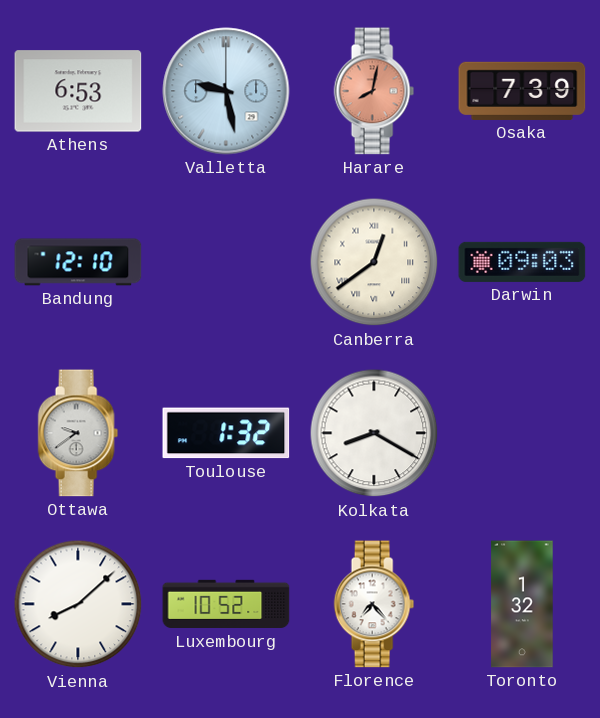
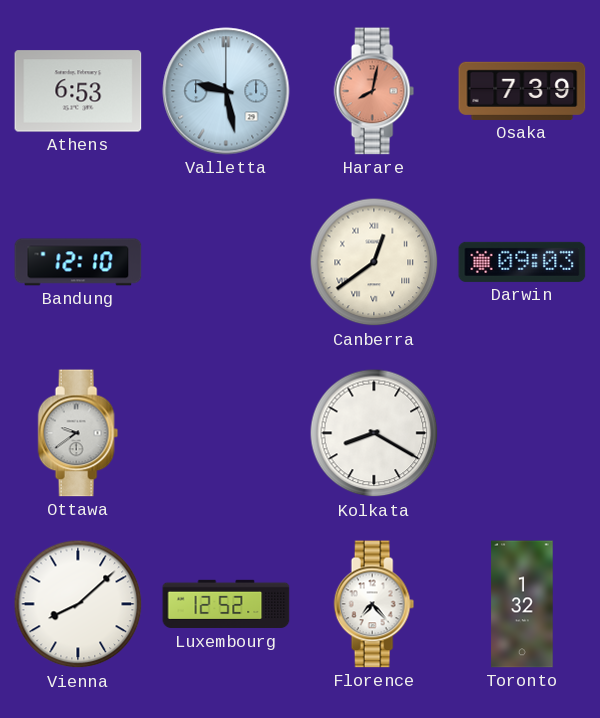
Toulouse: 1:32 -> none
Luxembourg: 10:52 -> 12:52
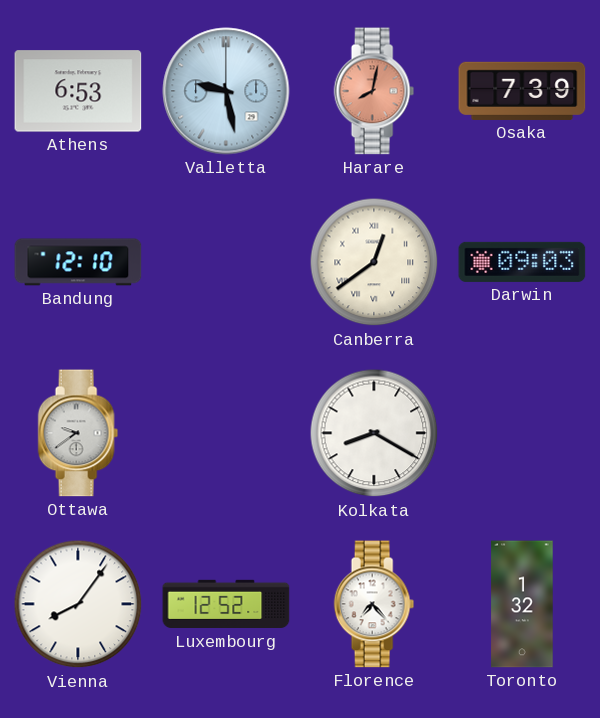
Vienna: 8:08 -> 8:06
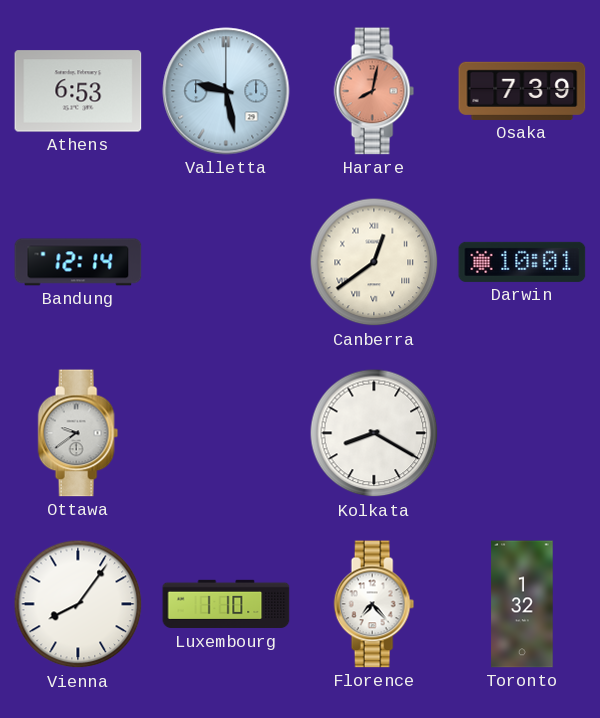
Bandung: 12:10 -> 12:14
Darwin: 09:03 -> 10:01
Luxembourg: 12:52 -> 1:10
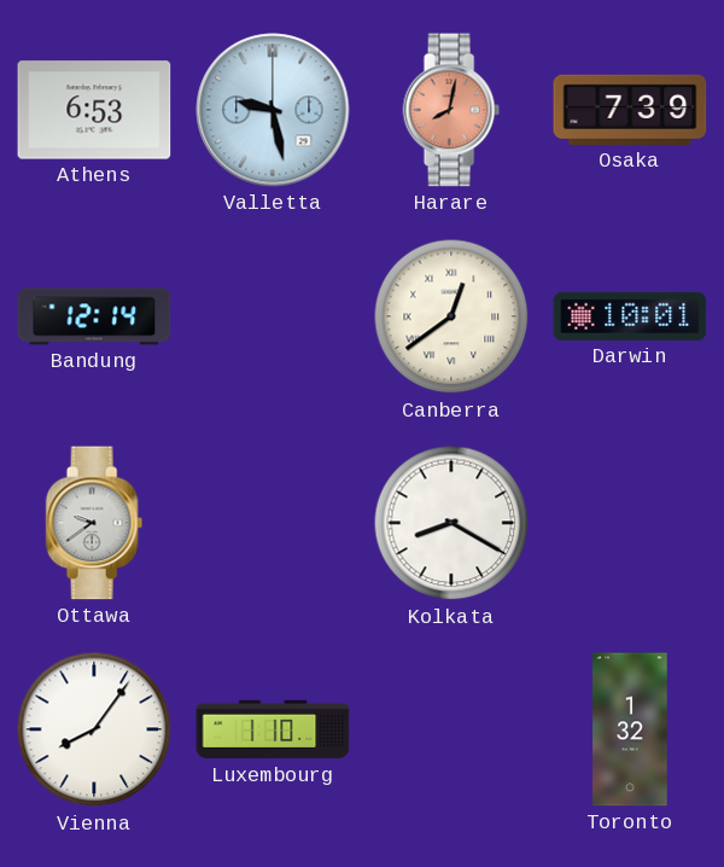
Florence: 7:23 -> none
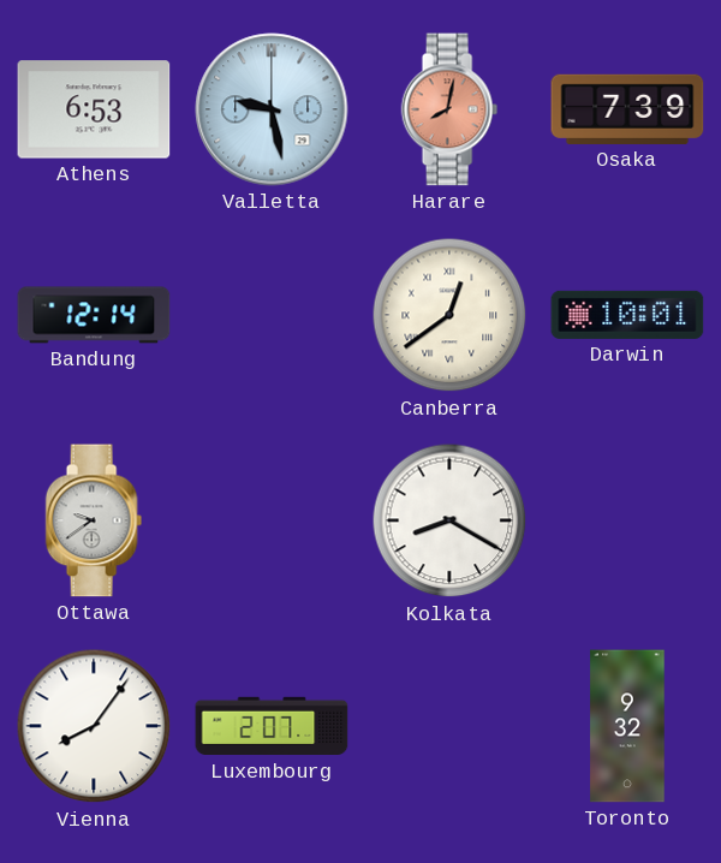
Luxembourg: 1:10 -> 2:07
Toronto: 1:32 -> 9:32
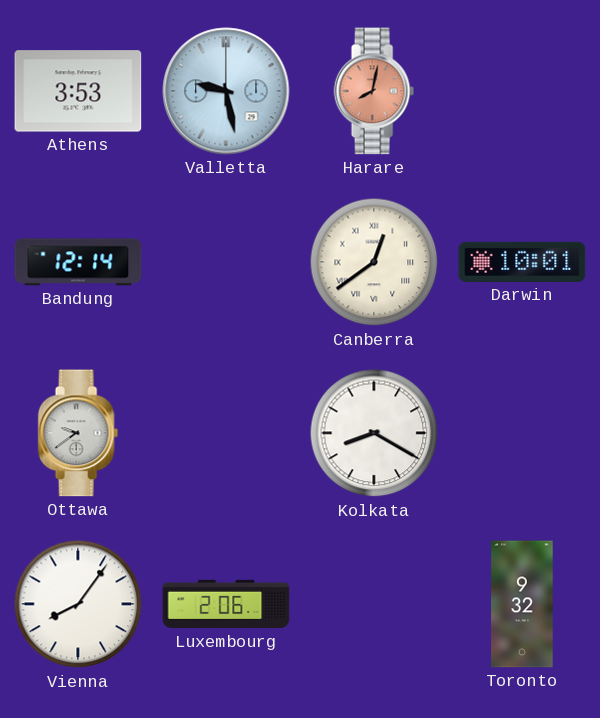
Athens: 6:53 -> 3:53
Osaka: 7:39 -> none
Luxembourg: 2:07 -> 2:06
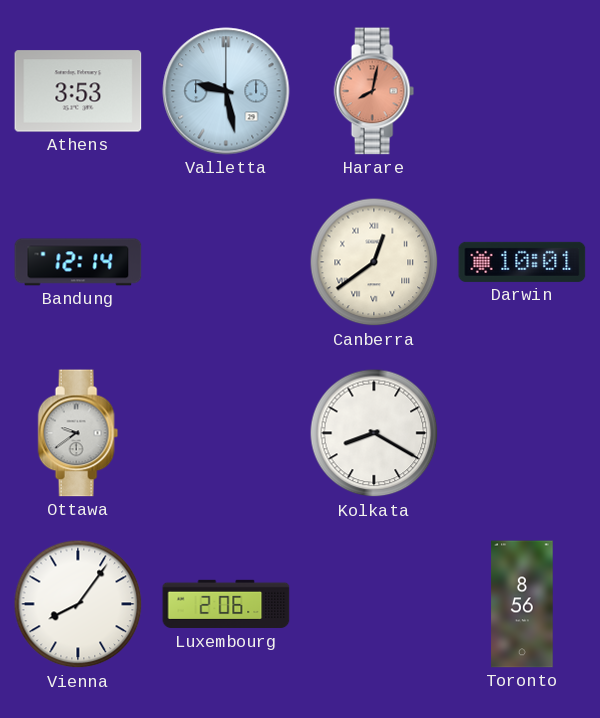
Toronto: 9:32 -> 8:56
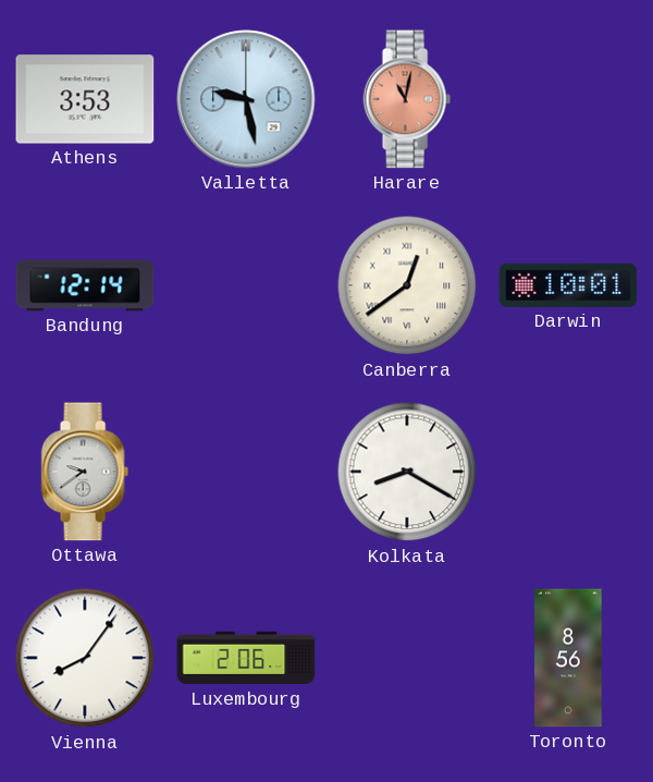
Harare: 8:02 -> 11:02
